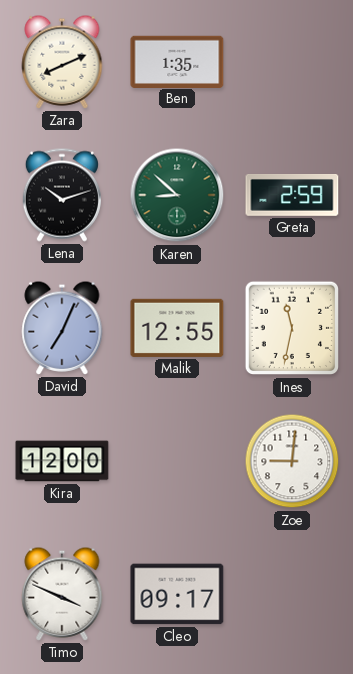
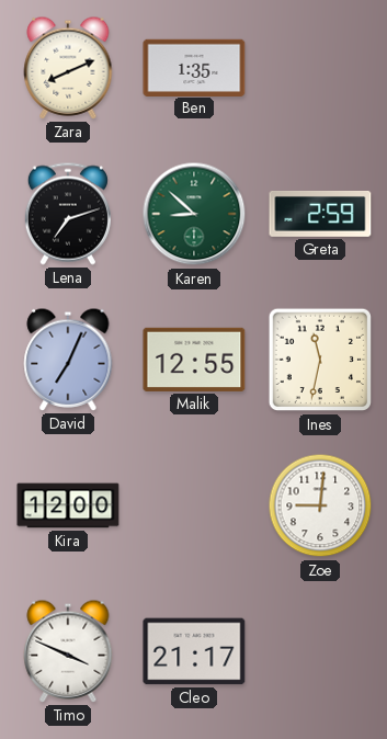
Lena: 10:12 -> 7:12
Cleo: 09:17 -> 21:17
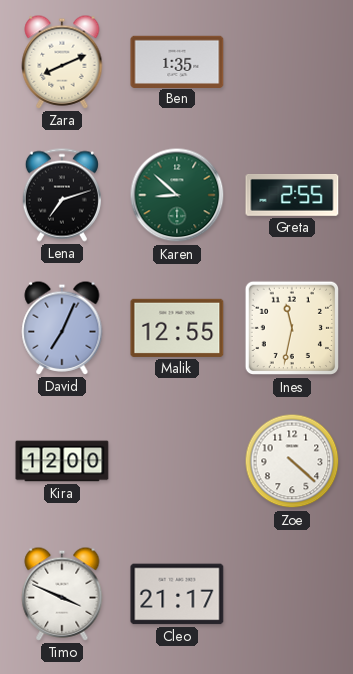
Greta: 2:59 -> 2:55
Zoe: 9:01 -> 4:22
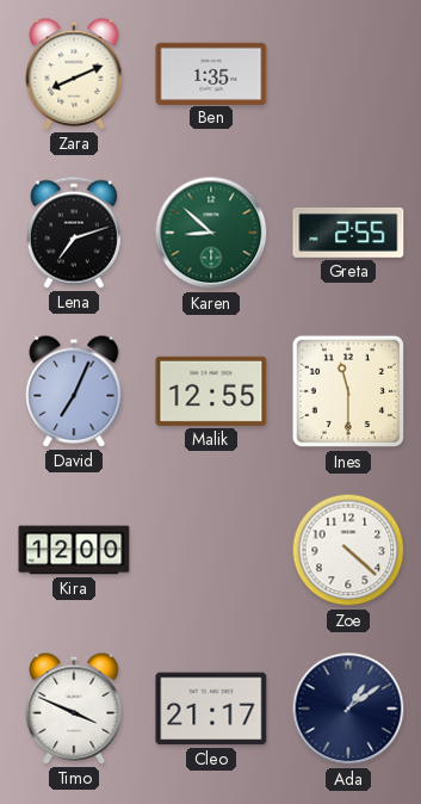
Ines: 11:32 -> 11:30
Ada: none -> 1:09
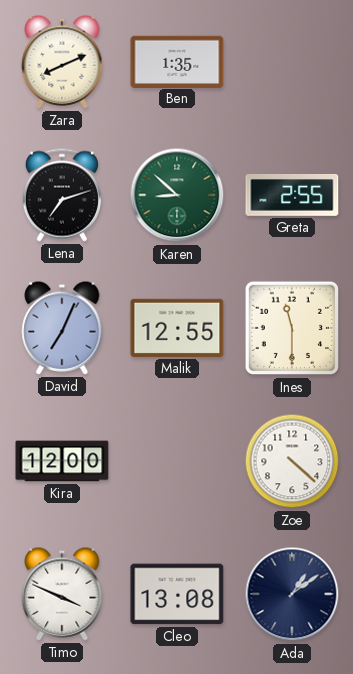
Cleo: 21:17 -> 13:08
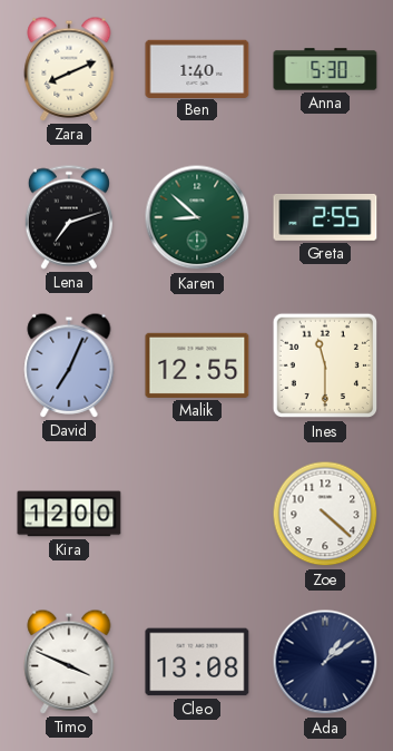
Ben: 1:35 -> 1:40
Anna: none -> 5:30
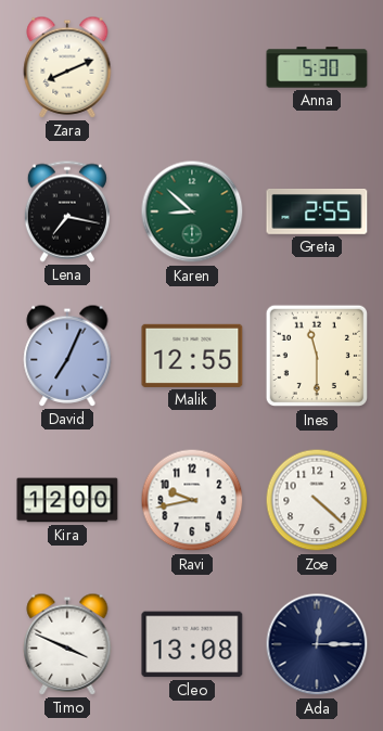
Ben: 1:40 -> none
Lena: 7:12 -> 7:17
Ravi: none -> 9:43
Ada: 1:09 -> 12:15
